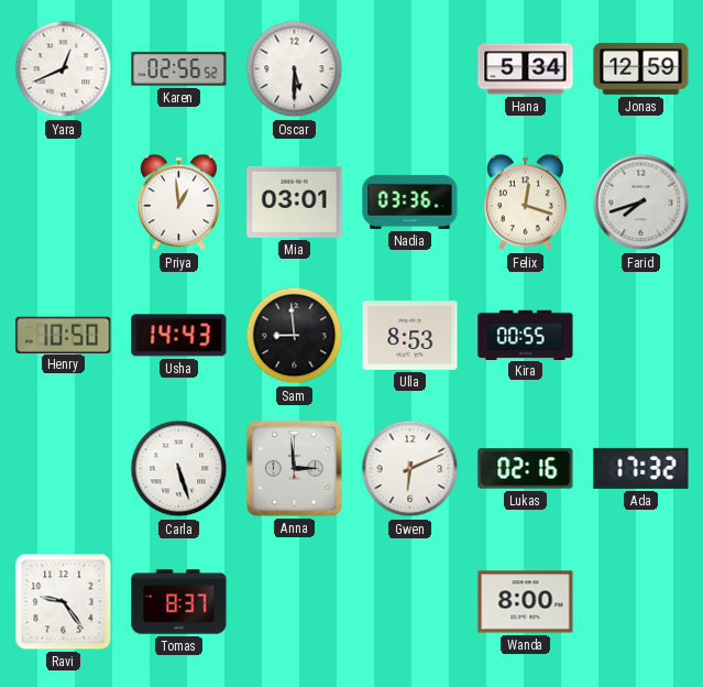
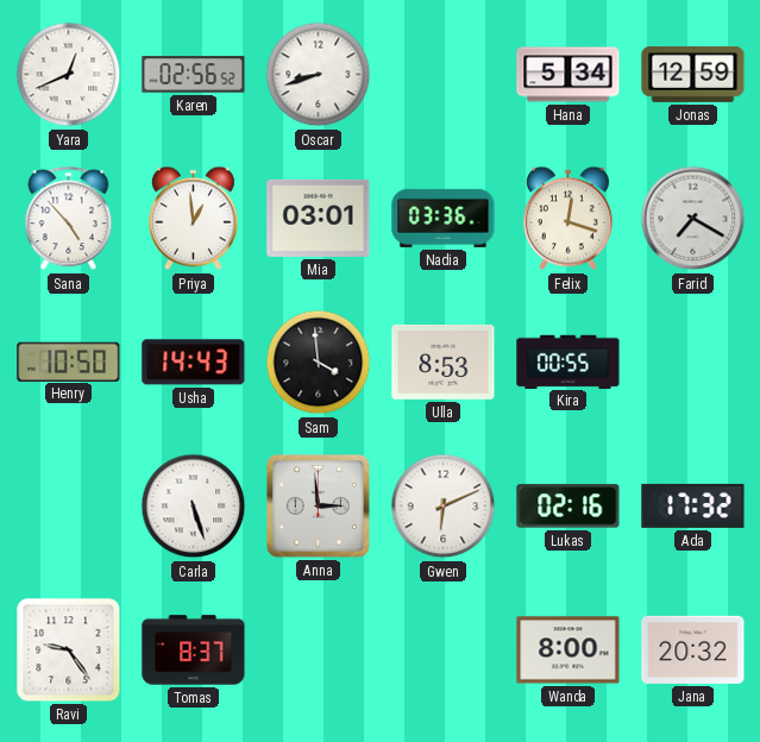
Oscar: 5:30 -> 8:42
Sana: none -> 4:53
Farid: 7:42 -> 7:20
Sam: 8:59 -> 3:59
Jana: none -> 20:32
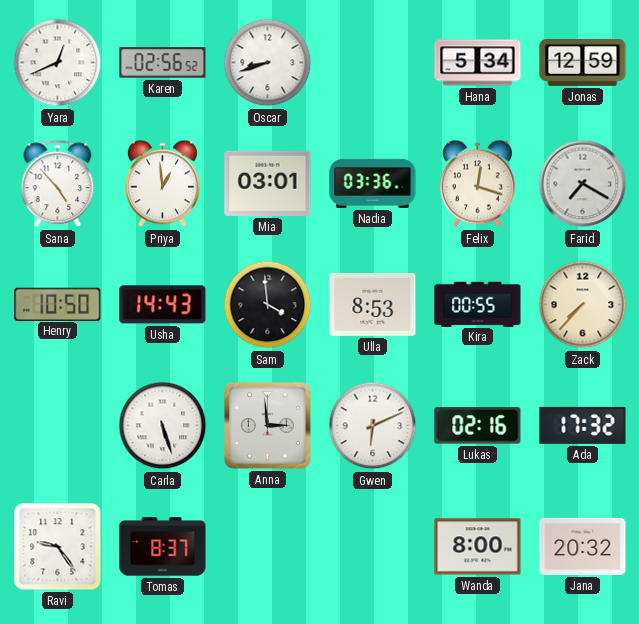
Zack: none -> 7:37
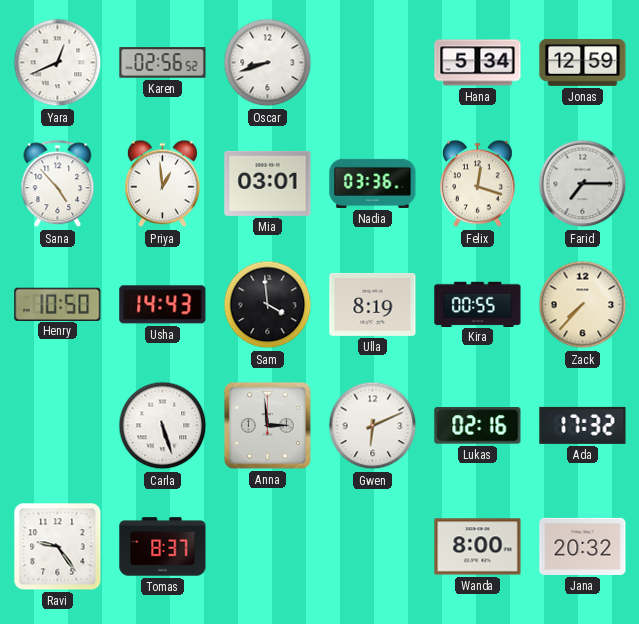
Farid: 7:20 -> 7:15
Ulla: 8:53 -> 8:19
